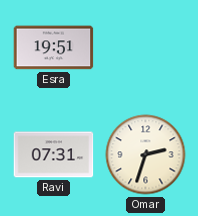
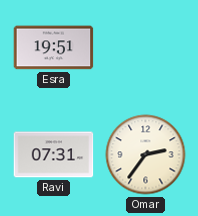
Omar: 2:33 -> 2:36
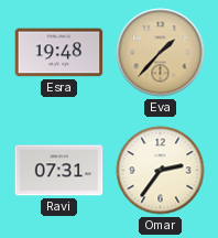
Esra: 19:51 -> 19:48
Eva: none -> 1:37
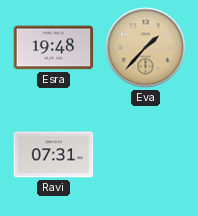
Omar: 2:36 -> none
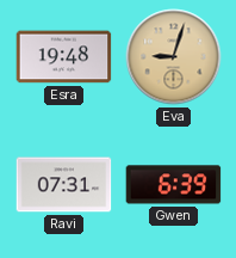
Eva: 1:37 -> 9:03
Gwen: none -> 6:39
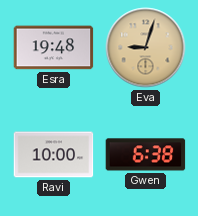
Ravi: 07:31 -> 10:00
Gwen: 6:39 -> 6:38
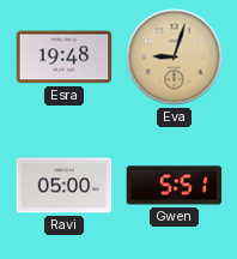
Ravi: 10:00 -> 05:00
Gwen: 6:38 -> 5:51
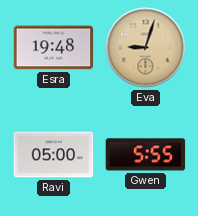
Gwen: 5:51 -> 5:55
